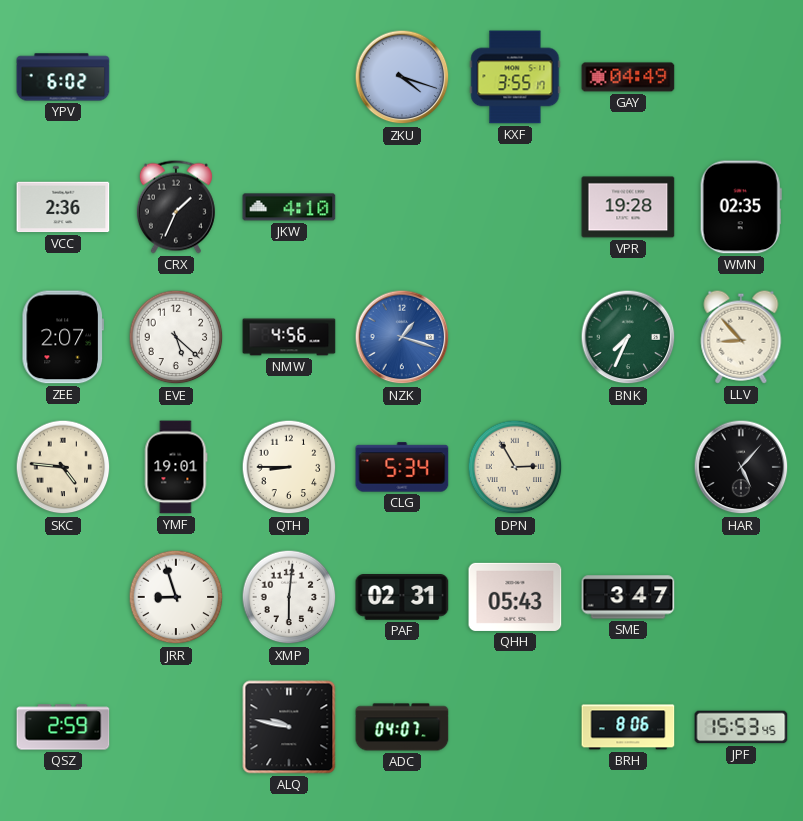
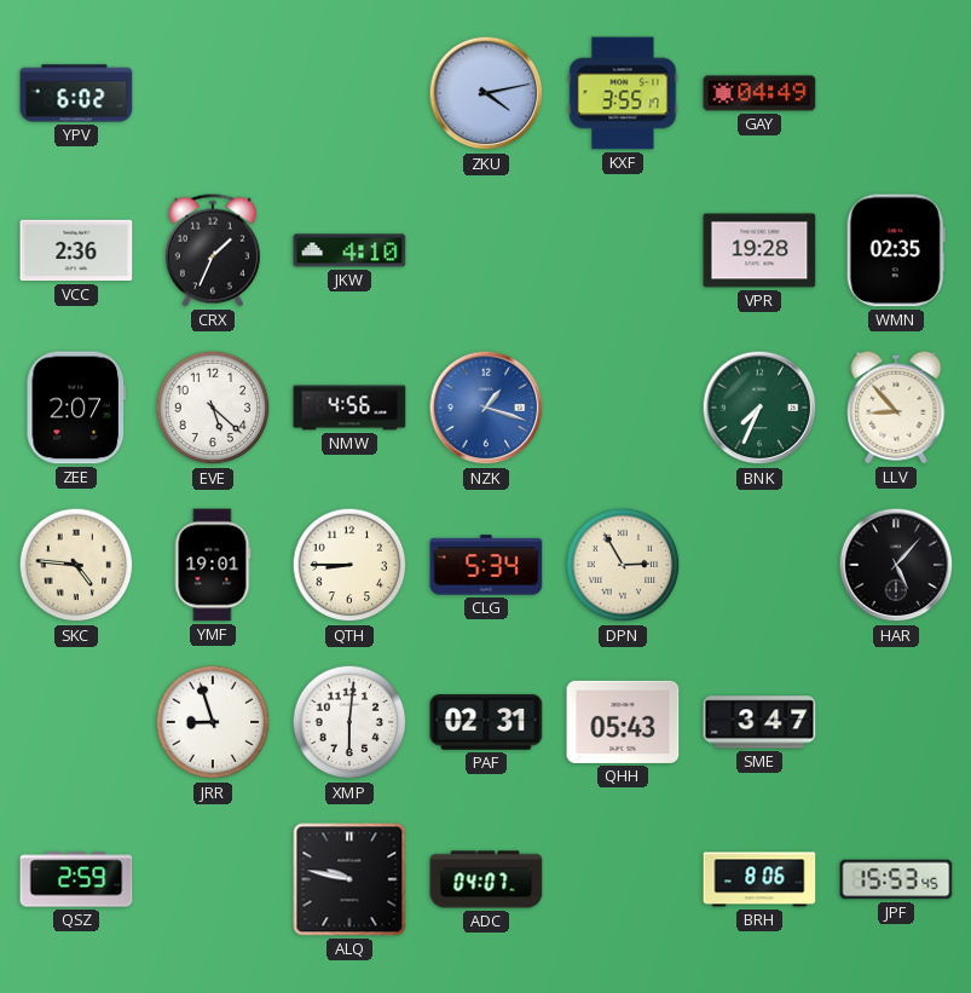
ZKU: 4:18 -> 4:13
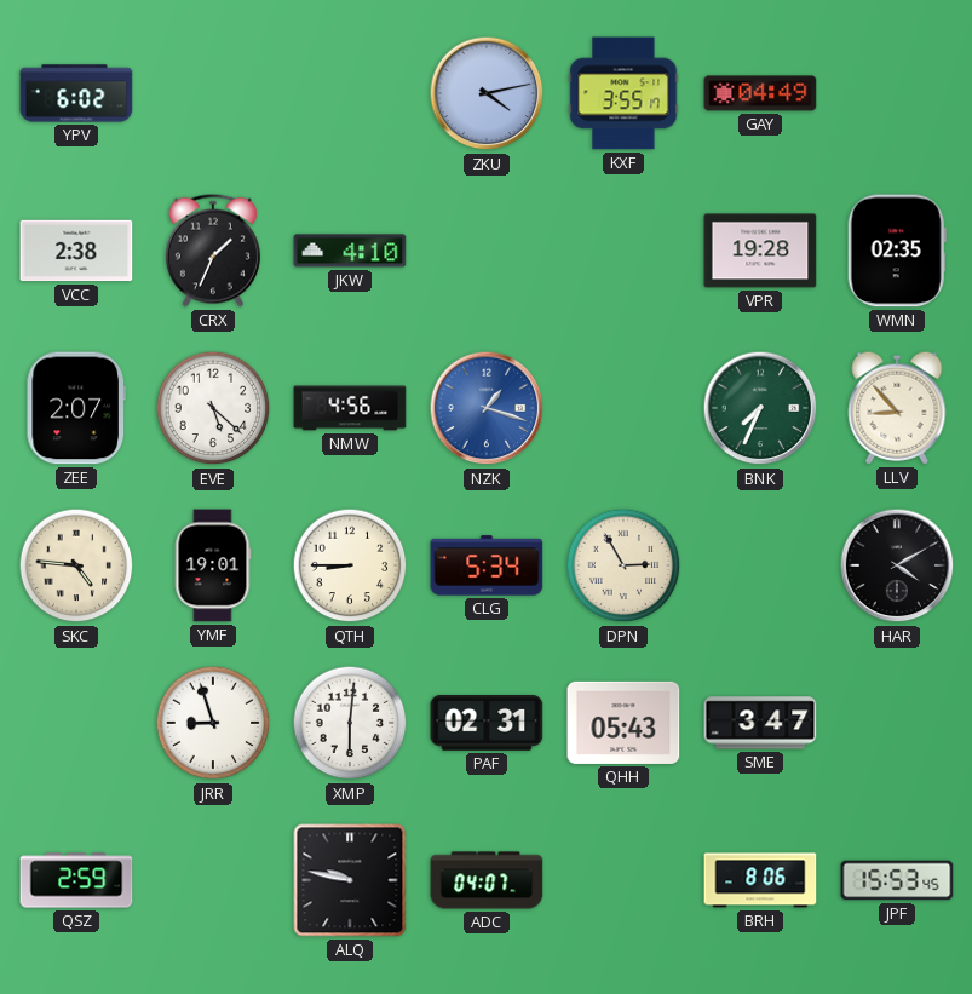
VCC: 2:36 -> 2:38
HAR: 5:07 -> 4:10
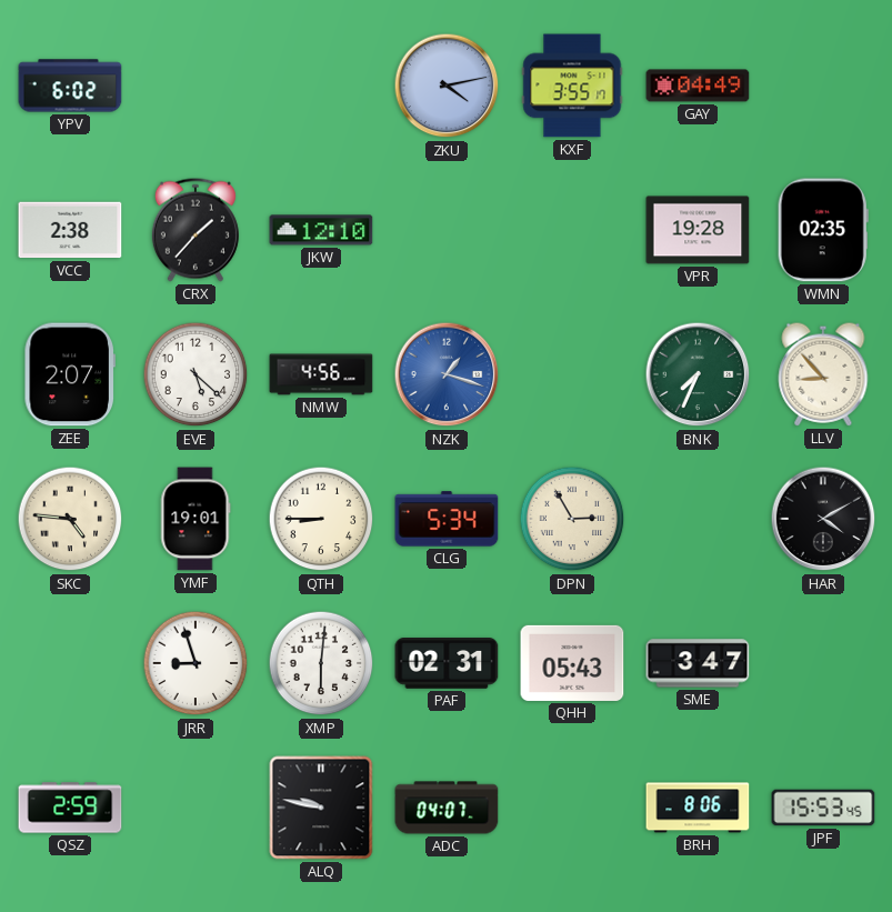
CRX: 1:34 -> 1:37
JKW: 4:10 -> 12:10
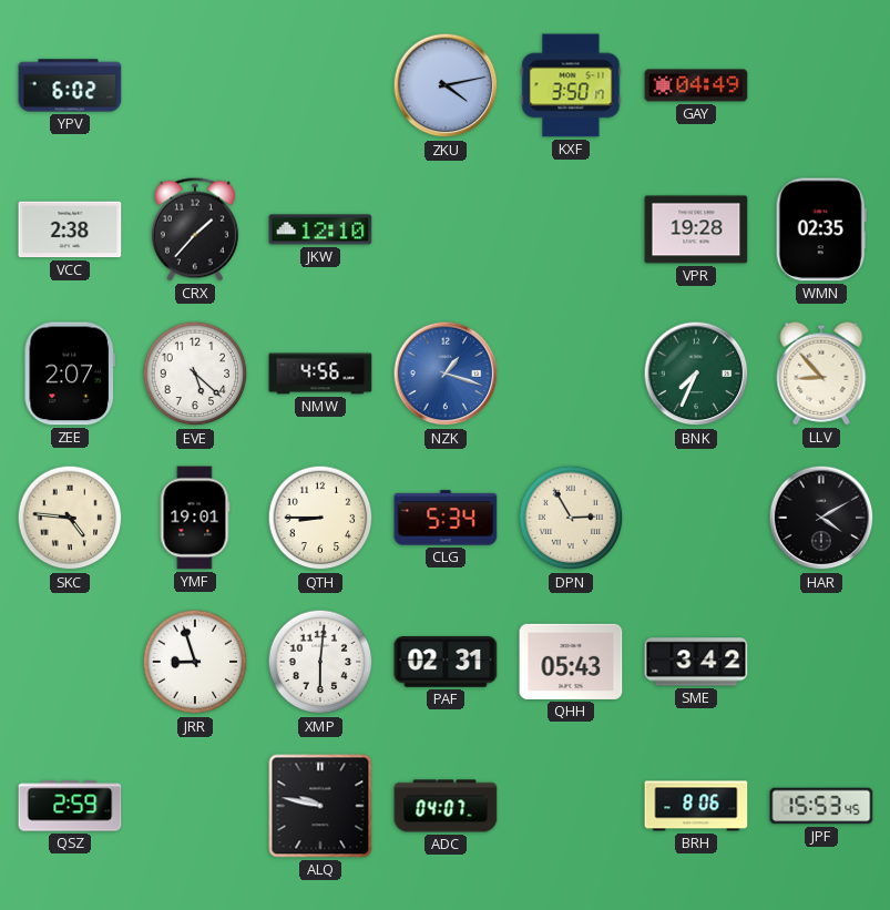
KXF: 3:55 -> 3:50
SME: 3:47 -> 3:42
